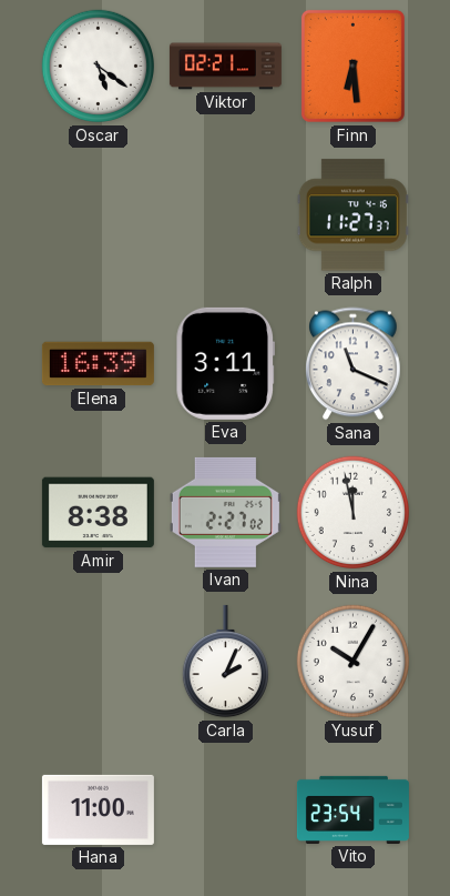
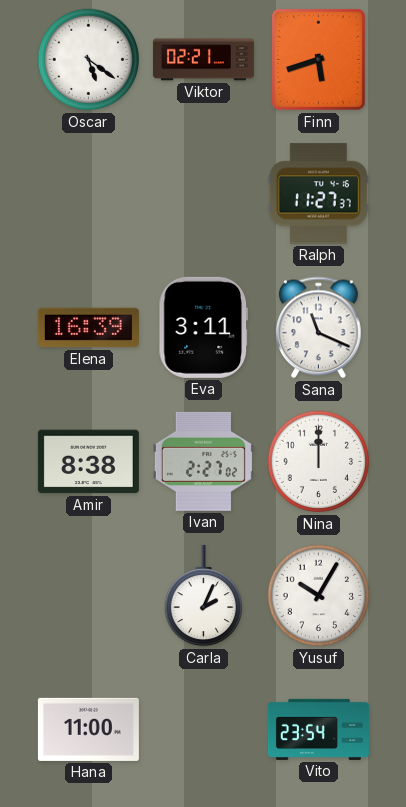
Finn: 6:29 -> 5:42
Nina: 11:58 -> 12:00
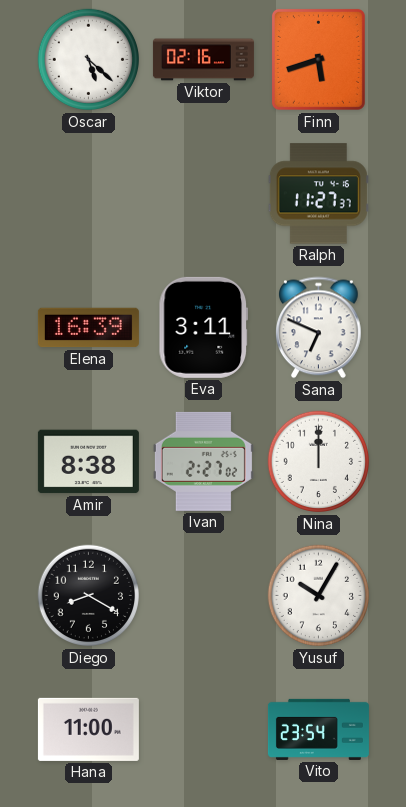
Oscar: 5:21 -> 5:22
Viktor: 02:21 -> 02:16
Sana: 11:19 -> 6:49
Diego: none -> 8:20
Carla: 2:04 -> none
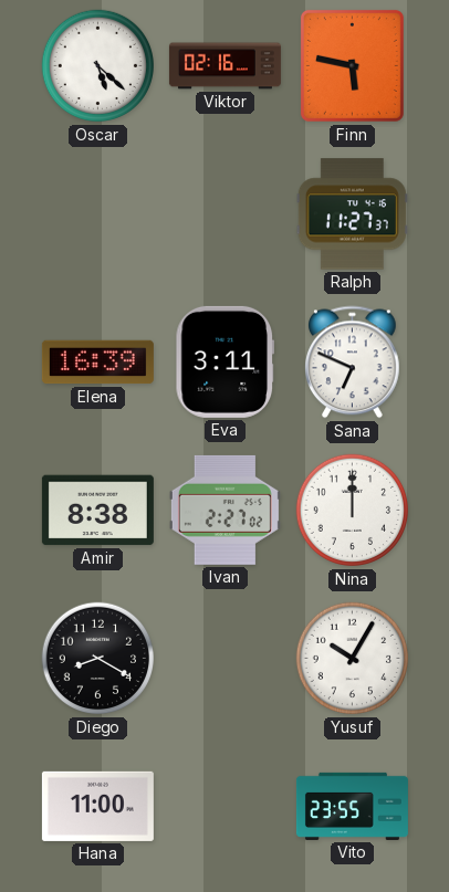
Finn: 5:42 -> 5:47
Vito: 23:54 -> 23:55
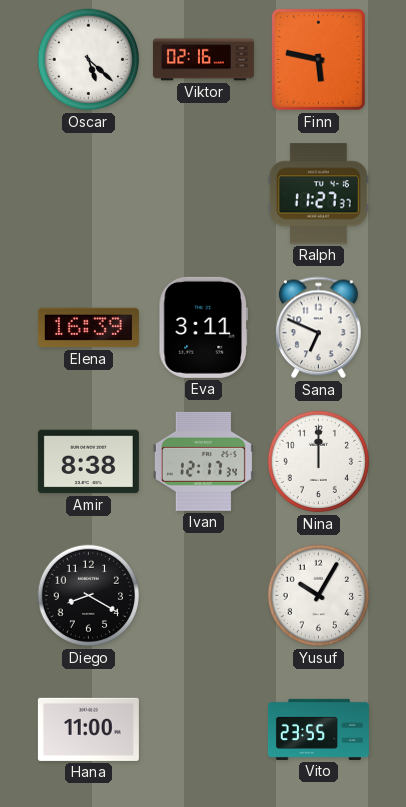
Ivan: 2:27 -> 12:17
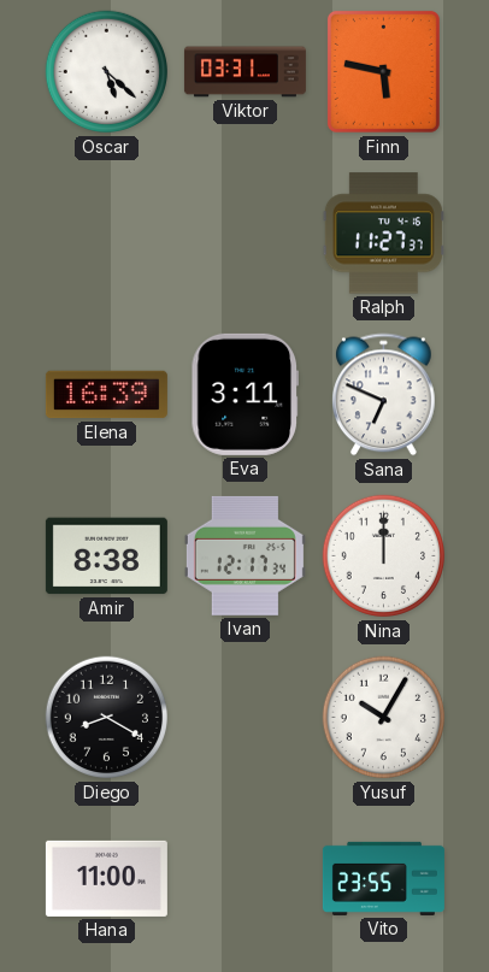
Viktor: 02:16 -> 03:31
